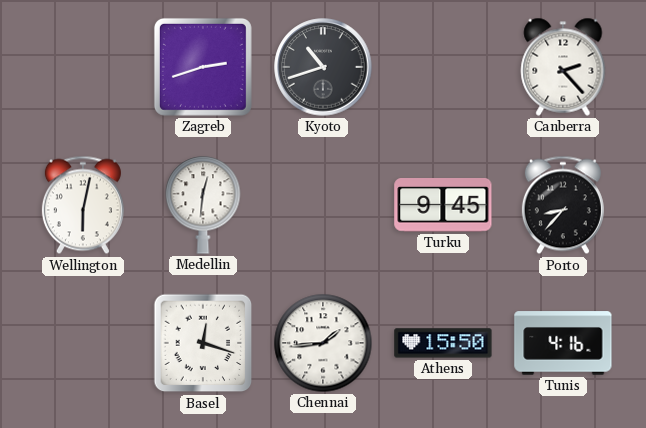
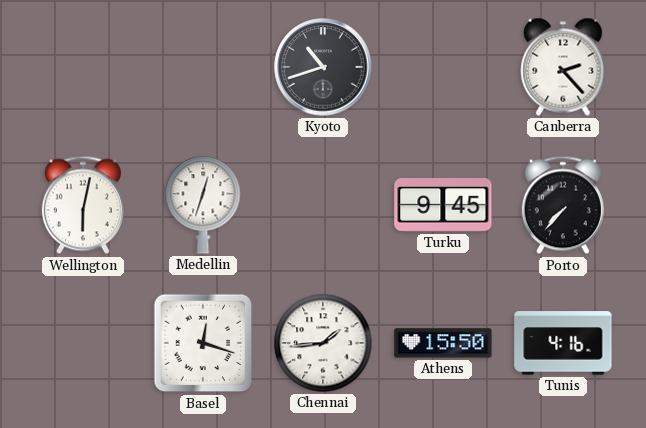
Zagreb: 2:42 -> none
Medellin: 12:31 -> 12:33
Porto: 8:37 -> 7:37
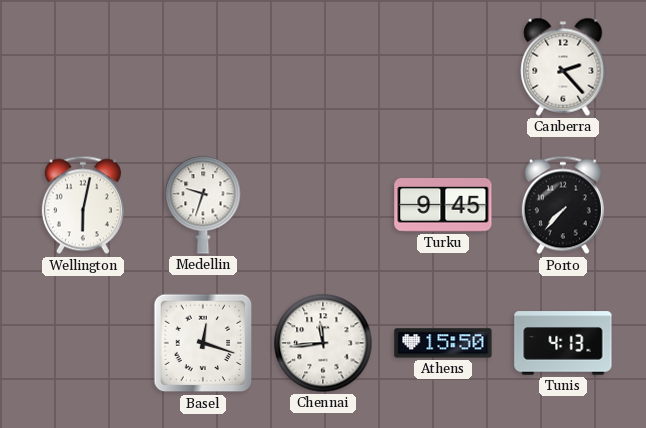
Kyoto: 10:42 -> none
Medellin: 12:33 -> 9:33
Chennai: 1:44 -> 11:44
Tunis: 4:16 -> 4:13
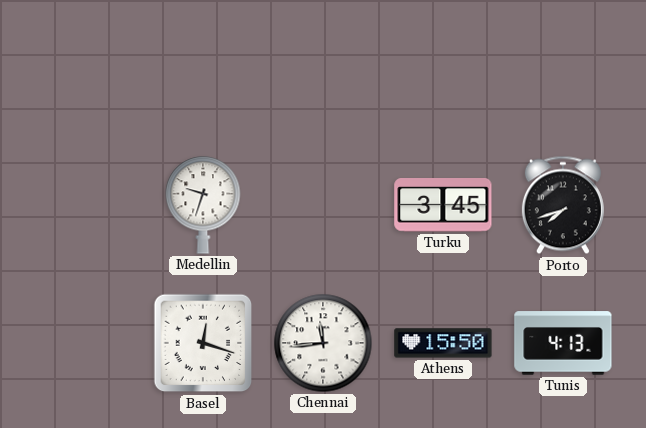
Canberra: 2:23 -> none
Wellington: 6:02 -> none
Turku: 9:45 -> 3:45
Porto: 7:37 -> 7:42
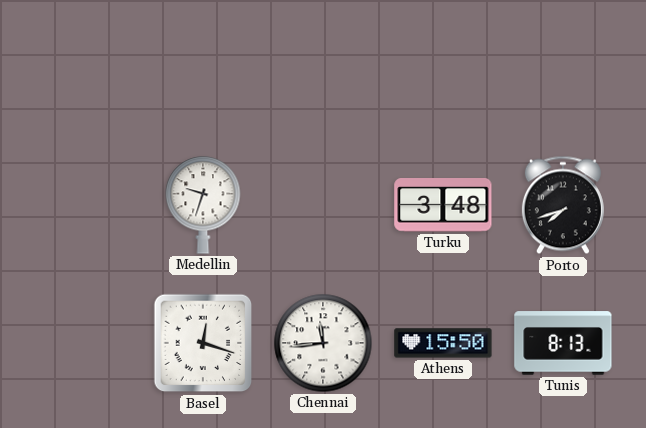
Turku: 3:45 -> 3:48
Tunis: 4:13 -> 8:13
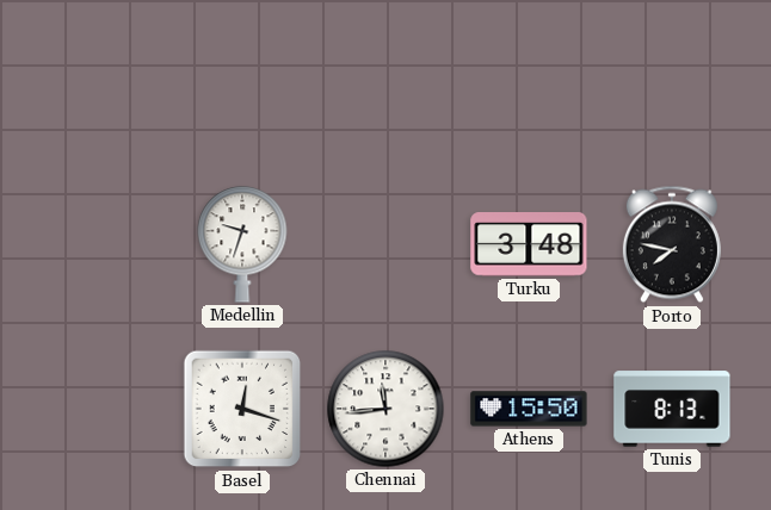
Porto: 7:42 -> 7:47
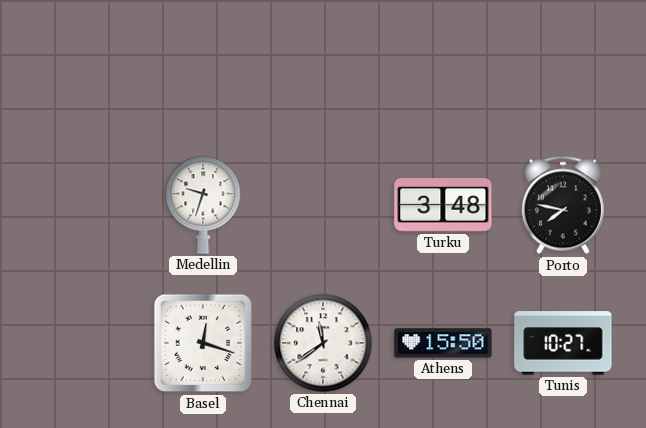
Chennai: 11:44 -> 11:39
Tunis: 8:13 -> 10:27
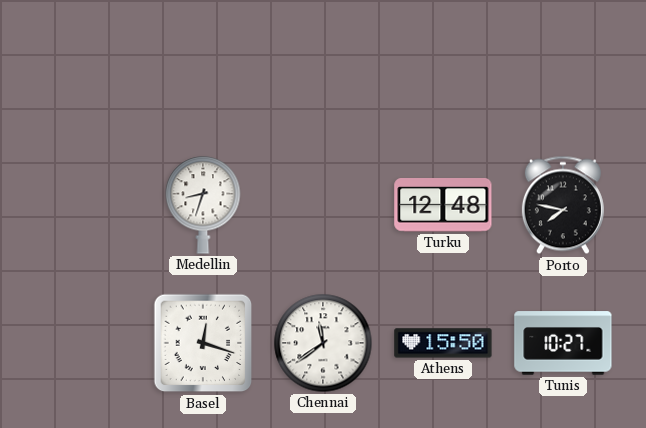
Medellin: 9:33 -> 8:33
Turku: 3:48 -> 12:48
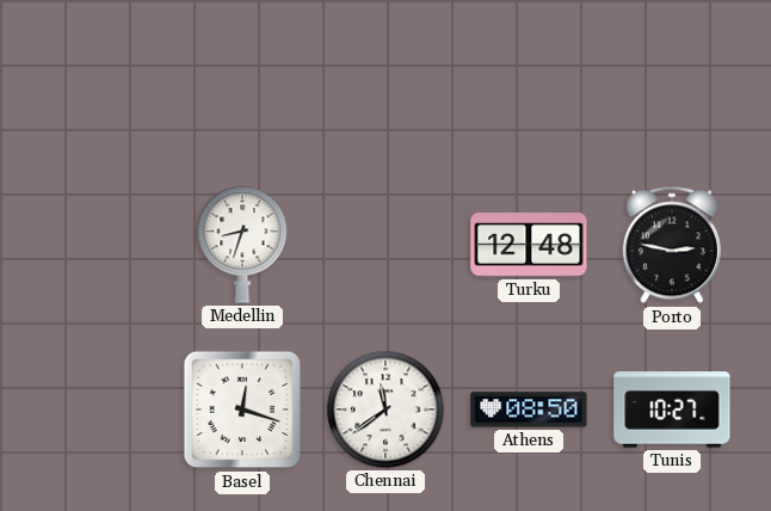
Porto: 7:47 -> 2:47
Athens: 15:50 -> 08:50
